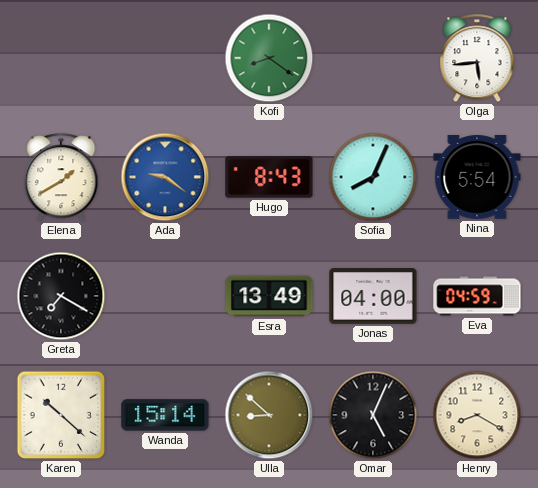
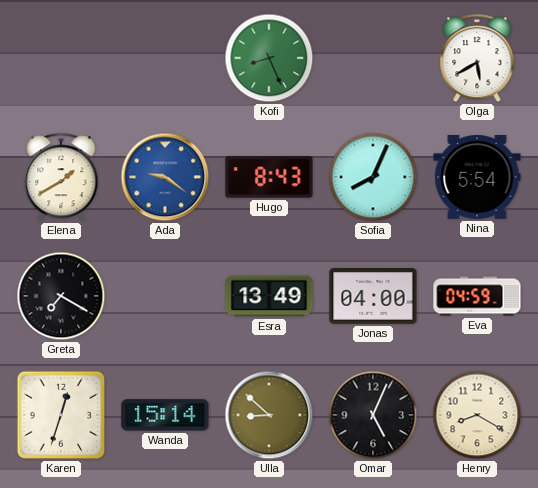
Kofi: 8:21 -> 8:26
Olga: 5:44 -> 5:40
Karen: 10:22 -> 12:33
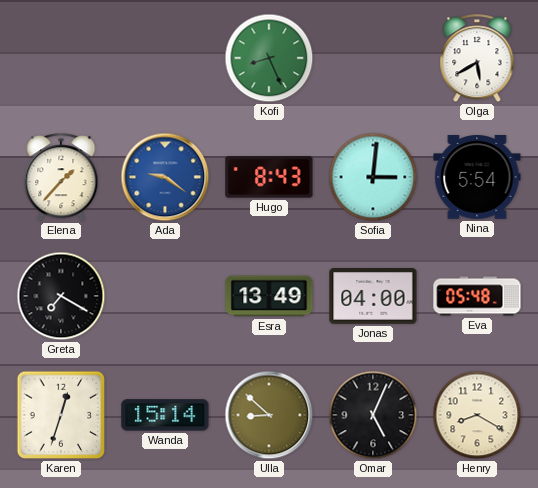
Elena: 1:40 -> 1:37
Sofia: 8:04 -> 3:01
Eva: 04:59 -> 05:48
